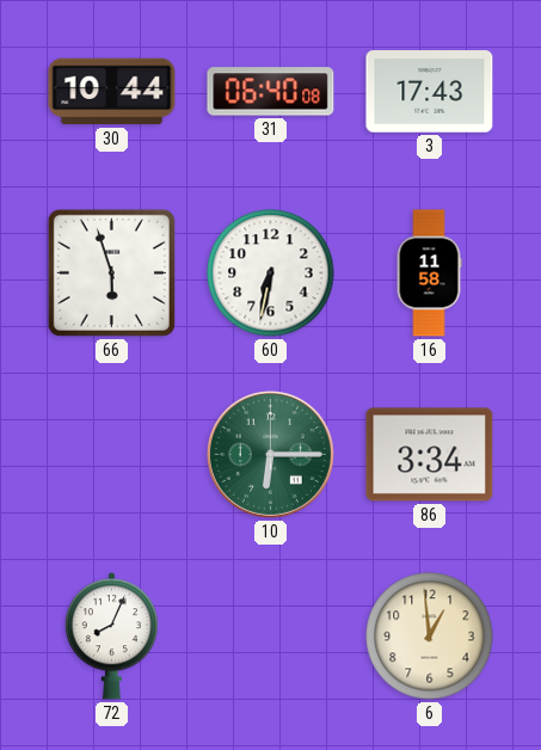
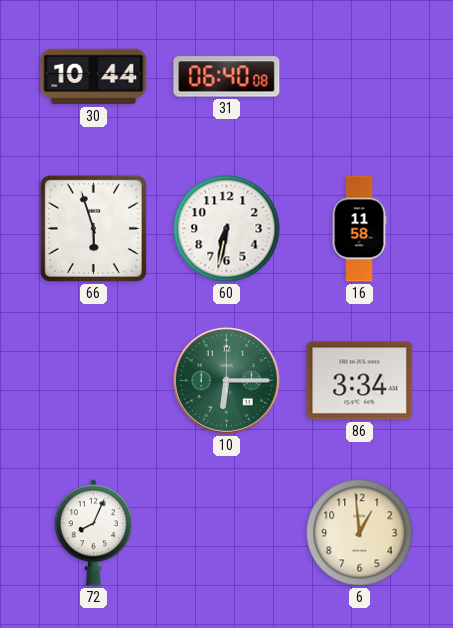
3: 17:43 -> none
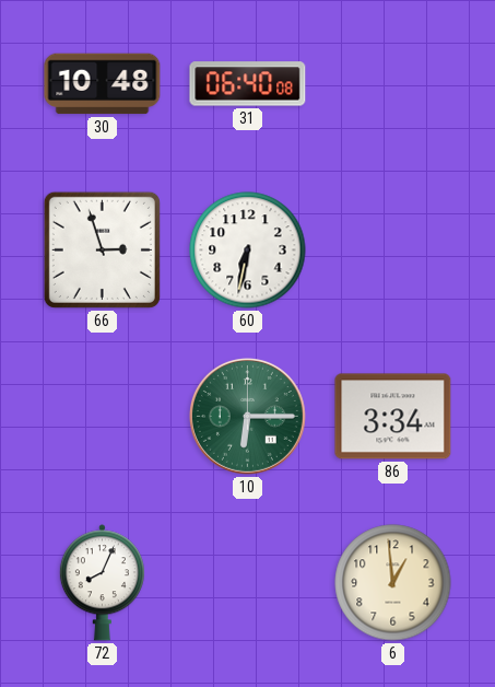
30: 10:44 -> 10:48
66: 5:57 -> 2:57
16: 11:58 -> none
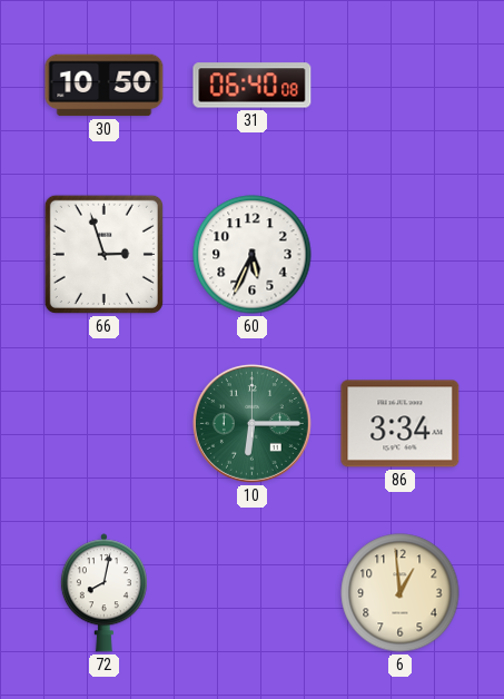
30: 10:48 -> 10:50
60: 6:32 -> 5:34
72: 8:04 -> 8:02
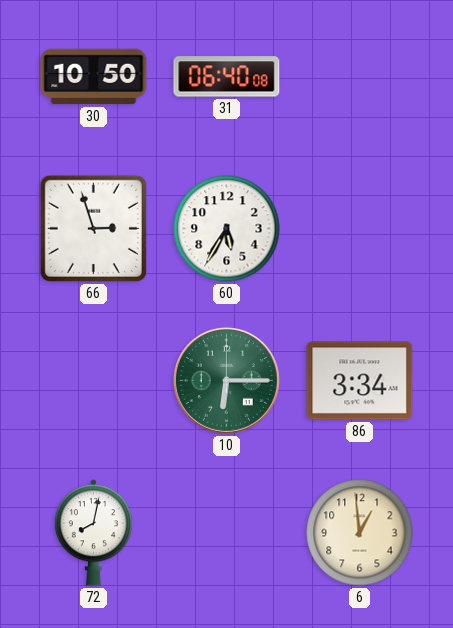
60: 5:34 -> 5:35
